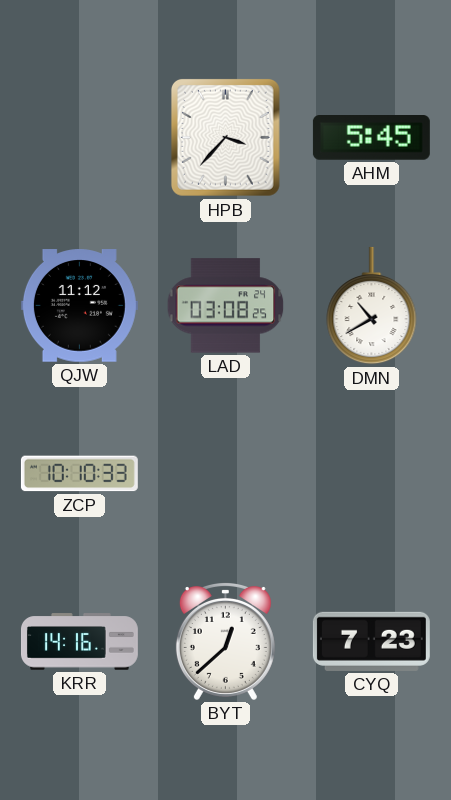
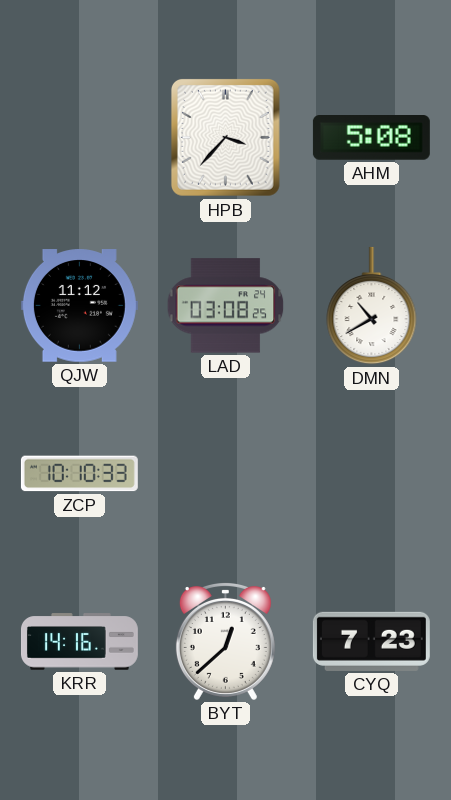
AHM: 5:45 -> 5:08
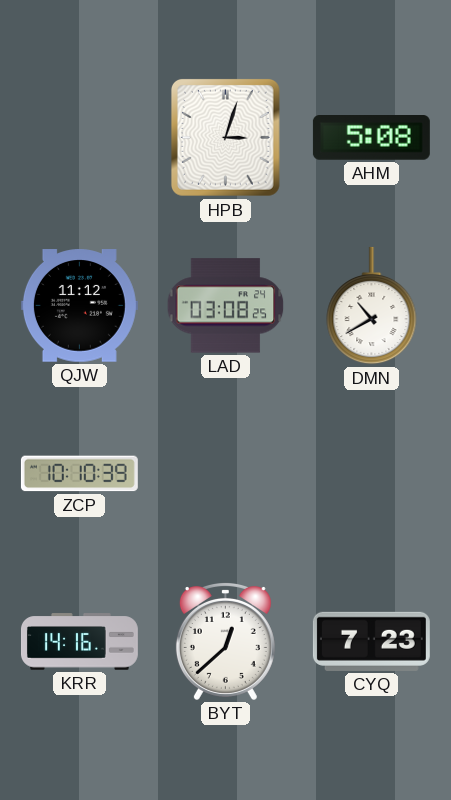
HPB: 3:37 -> 3:03
ZCP: 10:10:33 -> 10:10:39
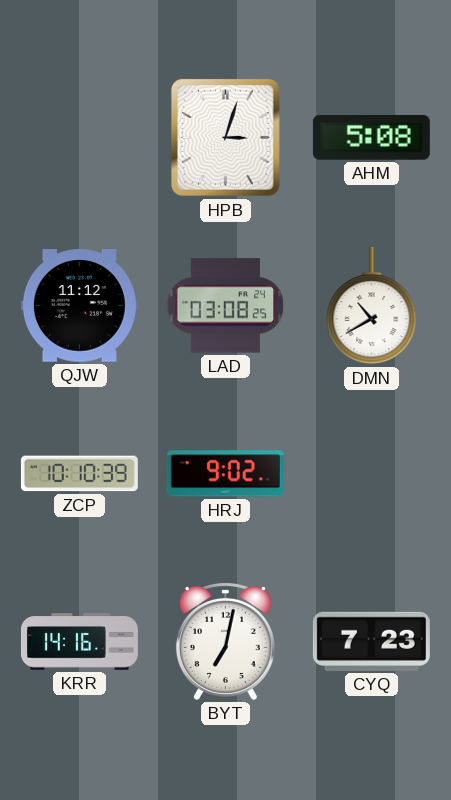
HRJ: none -> 9:02
BYT: 12:38 -> 7:02
